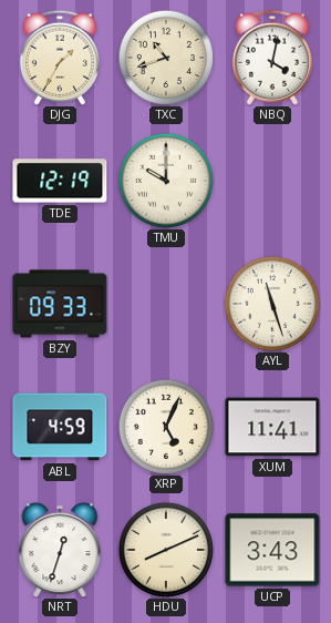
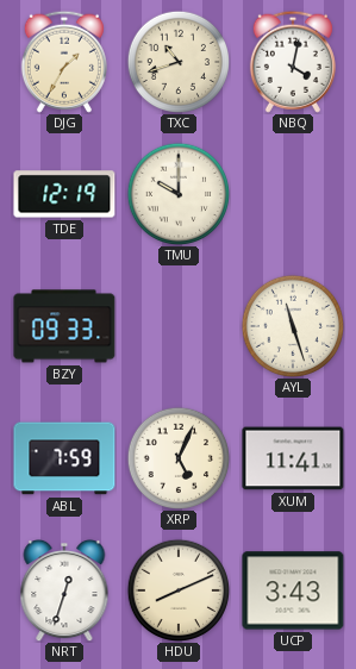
ABL: 4:59 -> 7:59
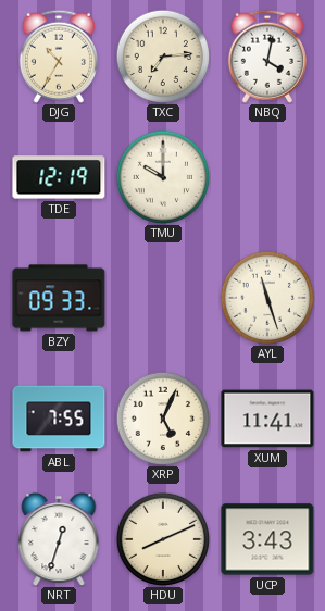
DJG: 1:35 -> 10:35
TXC: 10:42 -> 7:14
ABL: 7:59 -> 7:55
